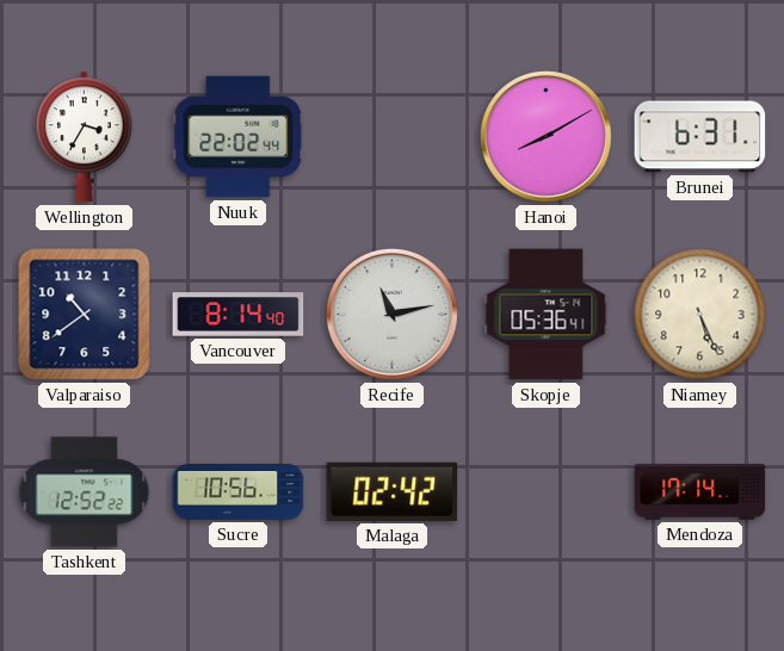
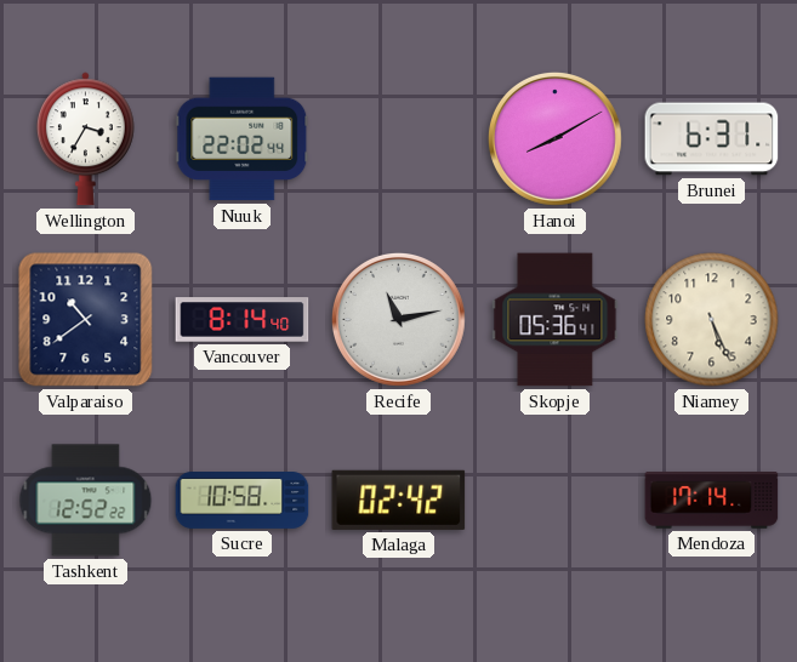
Sucre: 10:56 -> 10:58
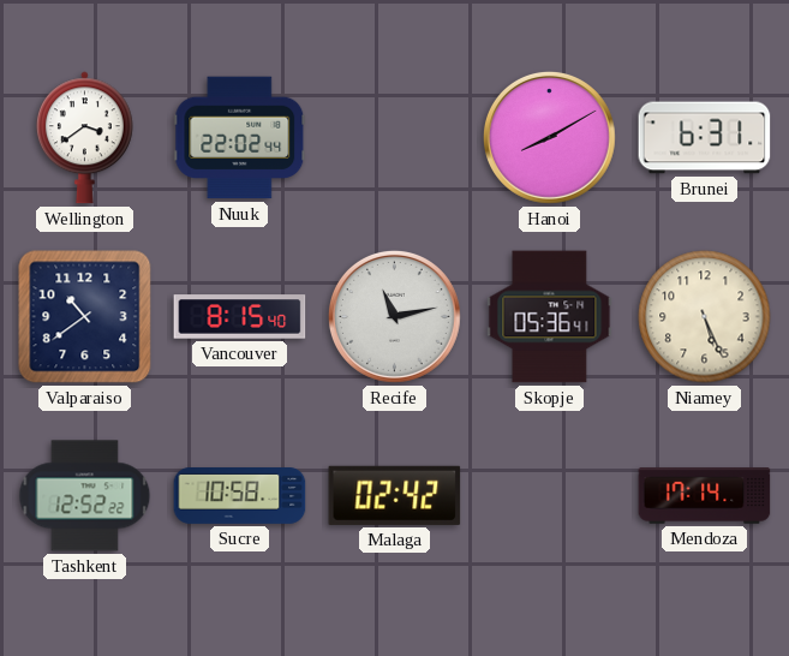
Wellington: 3:35 -> 3:39
Vancouver: 8:14 -> 8:15
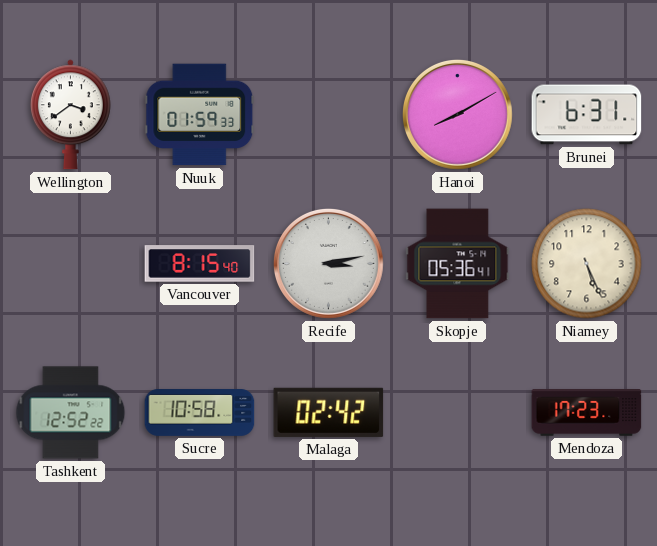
Nuuk: 22:02 -> 01:59
Valparaiso: 10:39 -> none
Recife: 11:13 -> 3:13
Mendoza: 17:14 -> 17:23
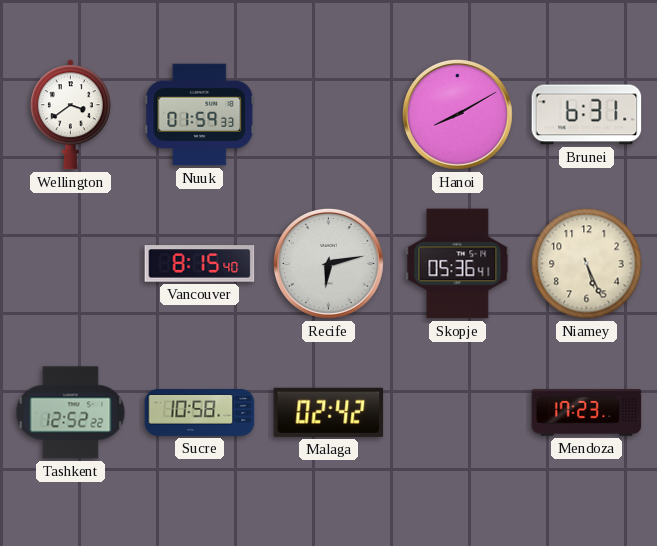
Recife: 3:13 -> 6:13
